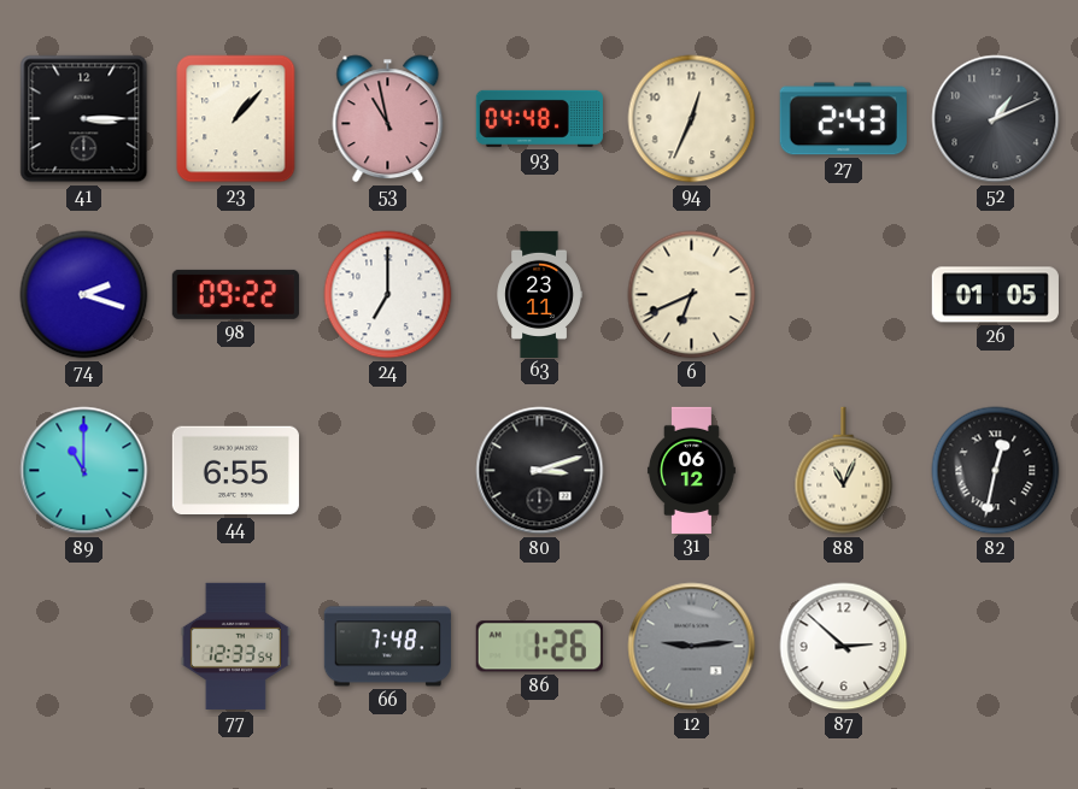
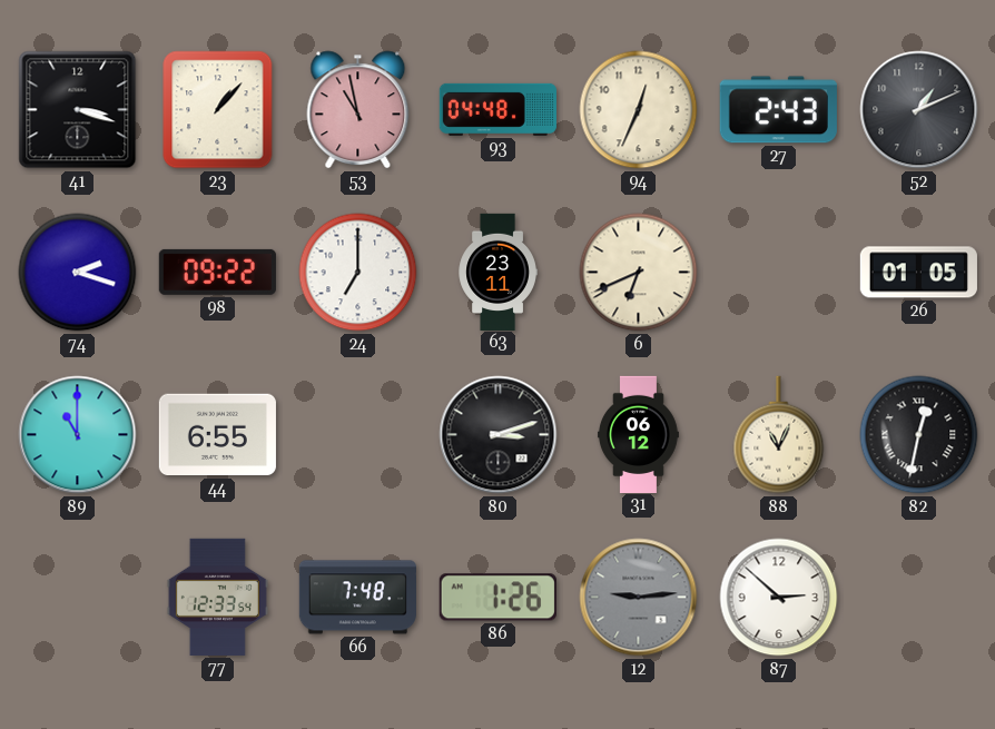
41: 3:15 -> 3:18
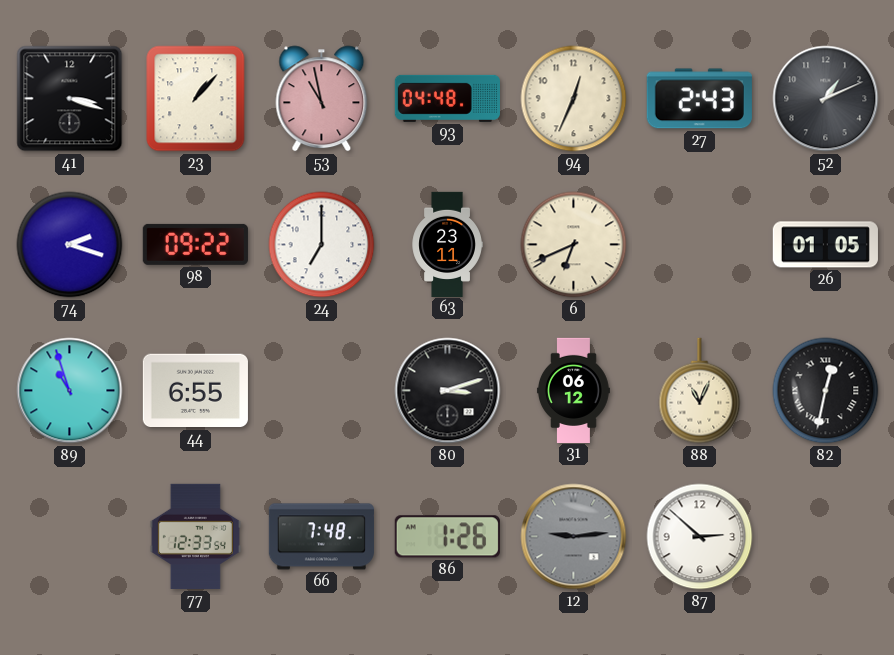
89: 11:00 -> 10:57
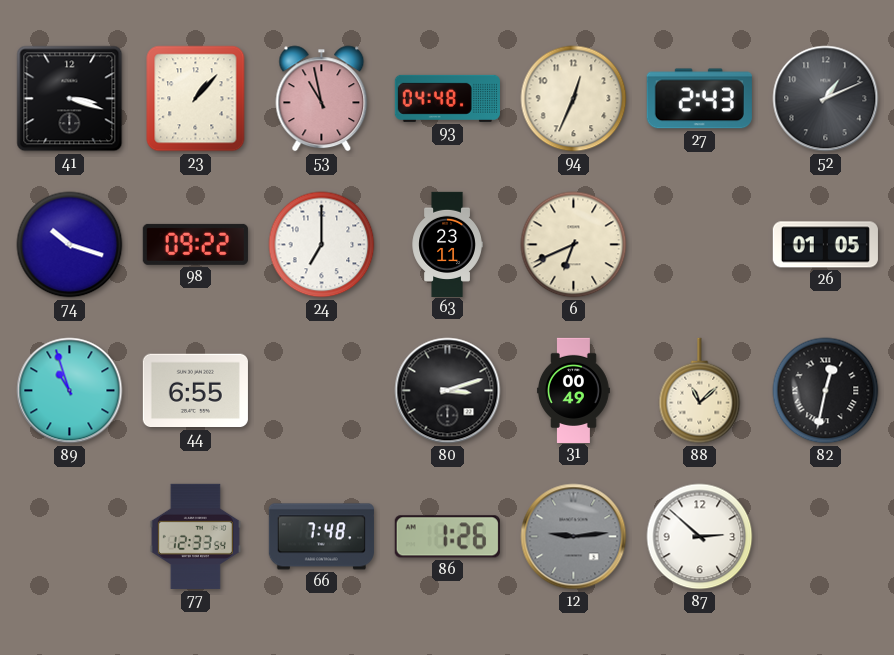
74: 2:18 -> 10:18
31: 06:12 -> 00:49
88: 11:04 -> 11:08
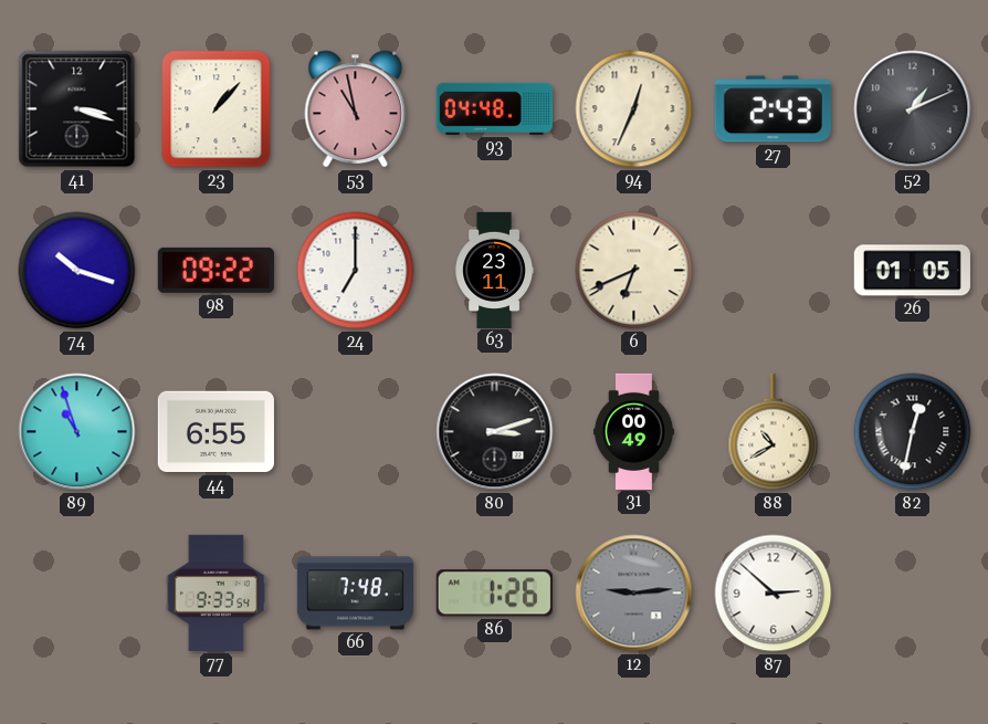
88: 11:08 -> 10:40
77: 12:33 -> 9:33
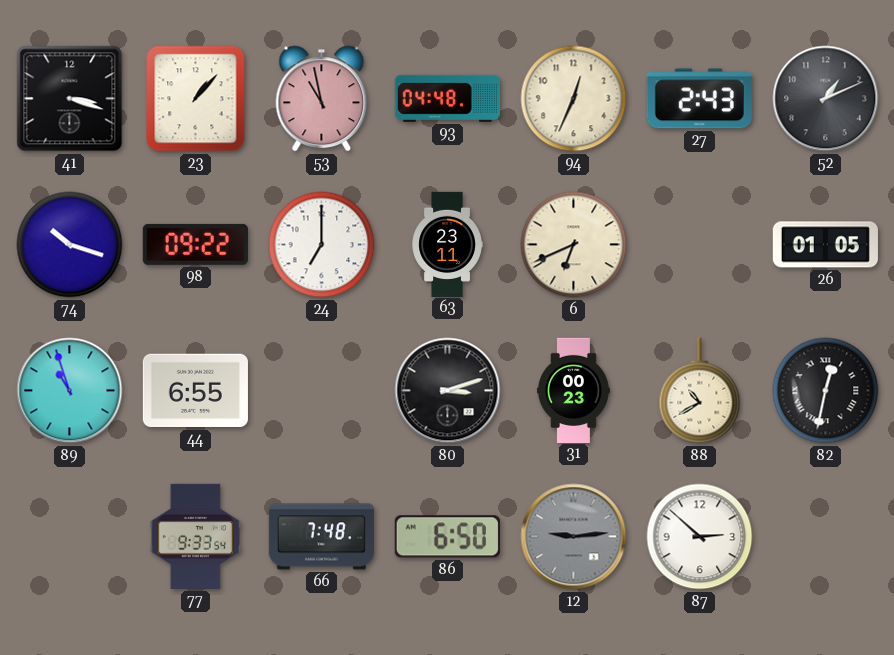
31: 00:49 -> 00:23
86: 1:26 -> 6:50
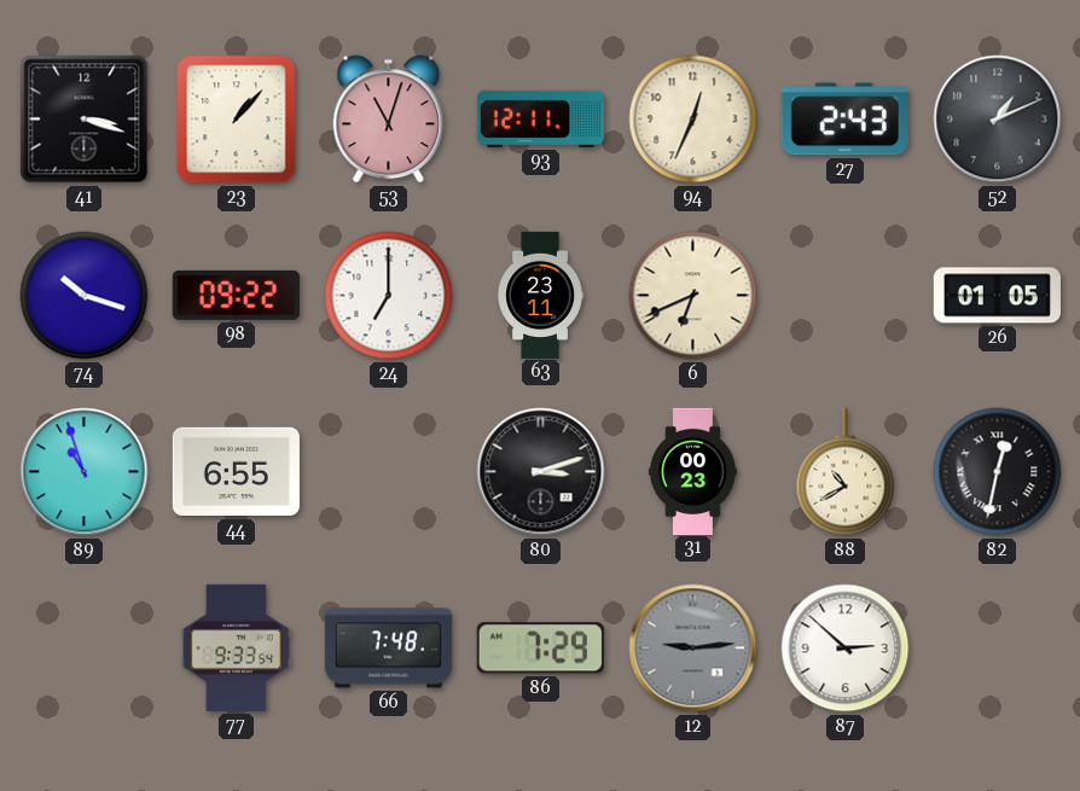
53: 10:58 -> 11:03
93: 04:48 -> 12:11
86: 6:50 -> 7:29
